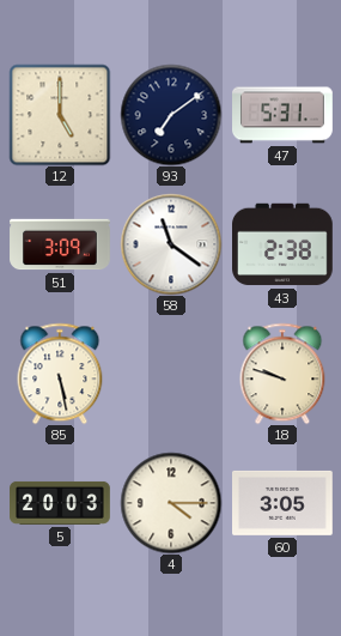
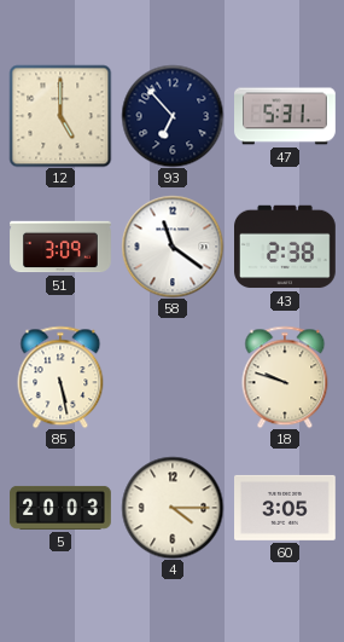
93: 7:09 -> 6:53
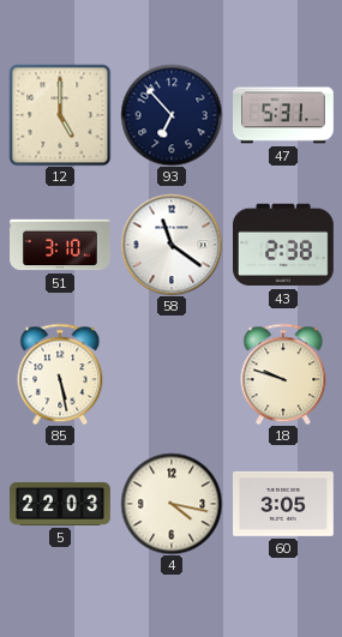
51: 3:09 -> 3:10
5: 20:03 -> 22:03
4: 4:15 -> 4:17
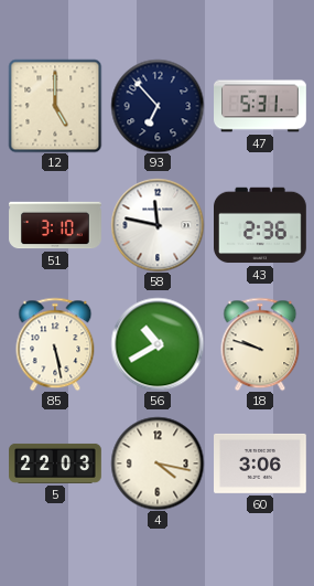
58: 11:21 -> 11:47
43: 2:38 -> 2:36
56: none -> 10:40
60: 3:05 -> 3:06
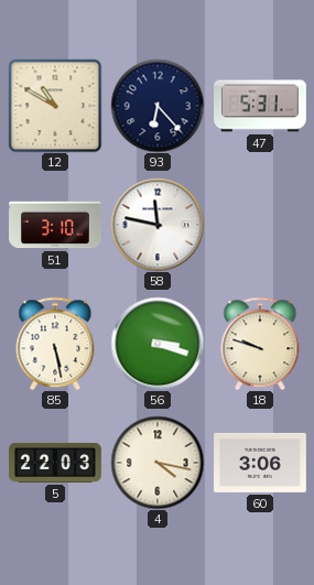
12: 5:00 -> 10:50
93: 6:53 -> 6:23
43: 2:36 -> none
56: 10:40 -> 3:18
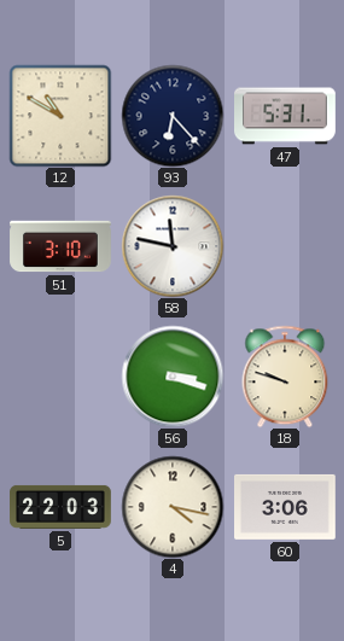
85: 5:28 -> none
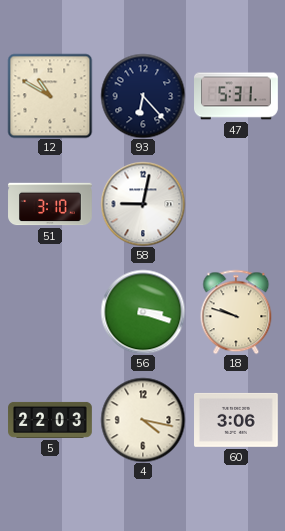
58: 11:47 -> 9:02
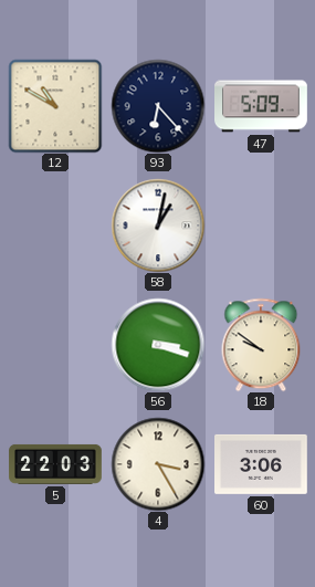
47: 5:31 -> 5:09
51: 3:10 -> none
58: 9:02 -> 1:02
18: 9:48 -> 9:51
4: 4:17 -> 3:25
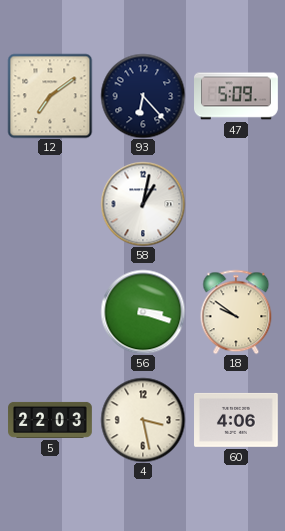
12: 10:50 -> 7:09
4: 3:25 -> 3:28
60: 3:06 -> 4:06
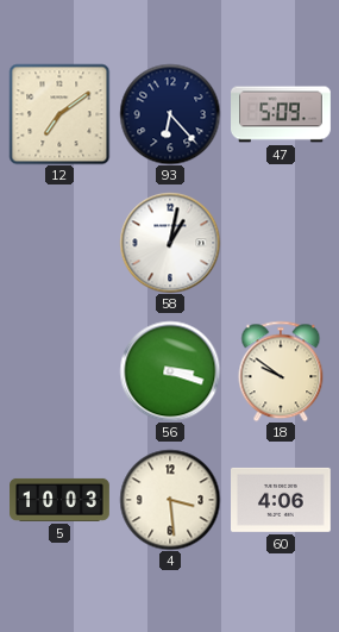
5: 22:03 -> 10:03
4: 3:28 -> 3:29
